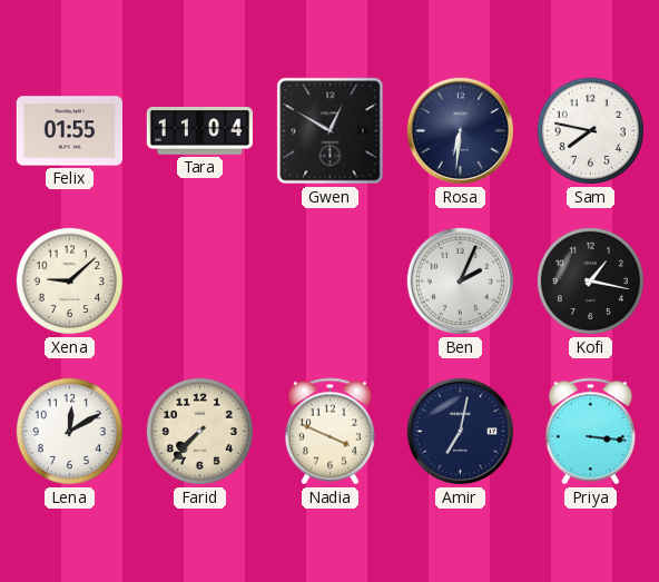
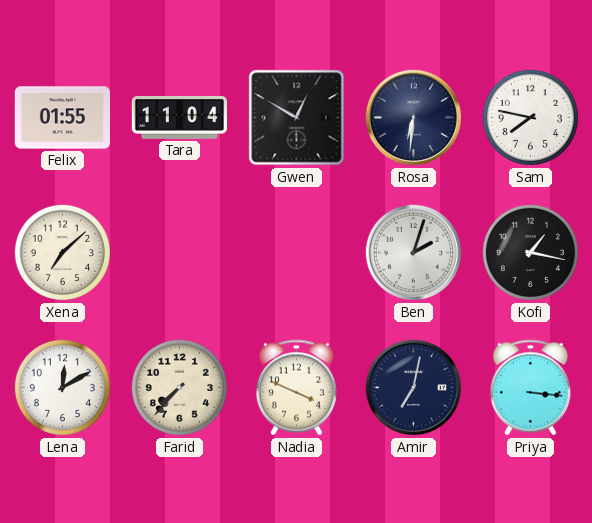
Xena: 9:08 -> 7:08
Ben: 2:04 -> 2:03
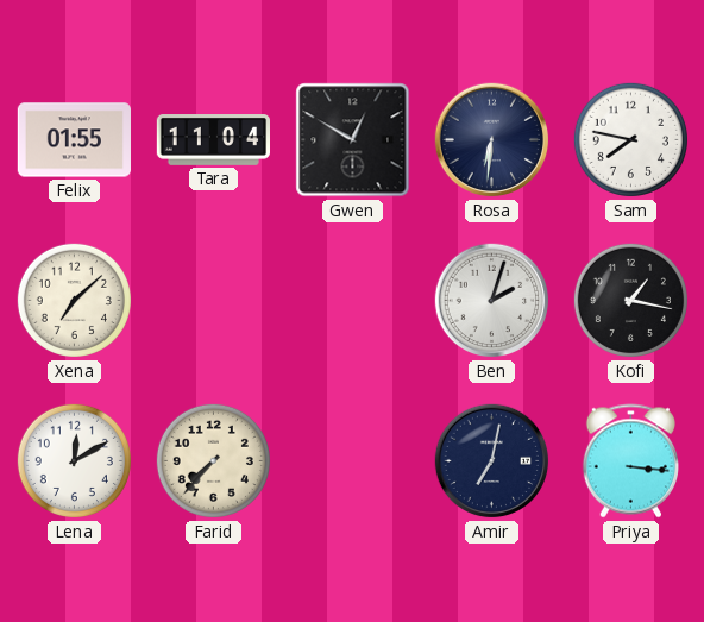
Nadia: 3:49 -> none
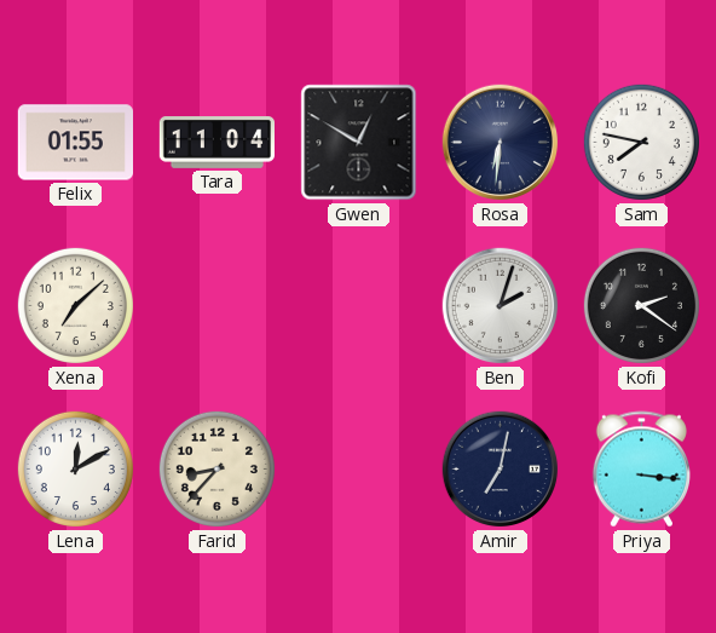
Kofi: 1:17 -> 2:21
Farid: 7:37 -> 8:37
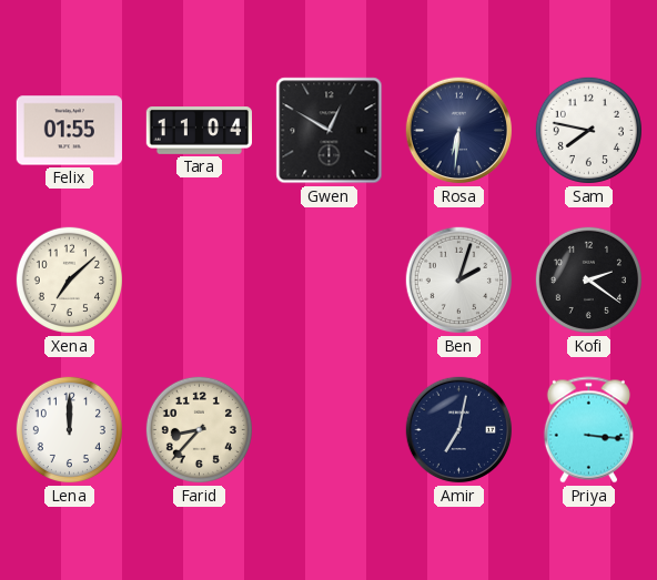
Lena: 12:10 -> 12:00
